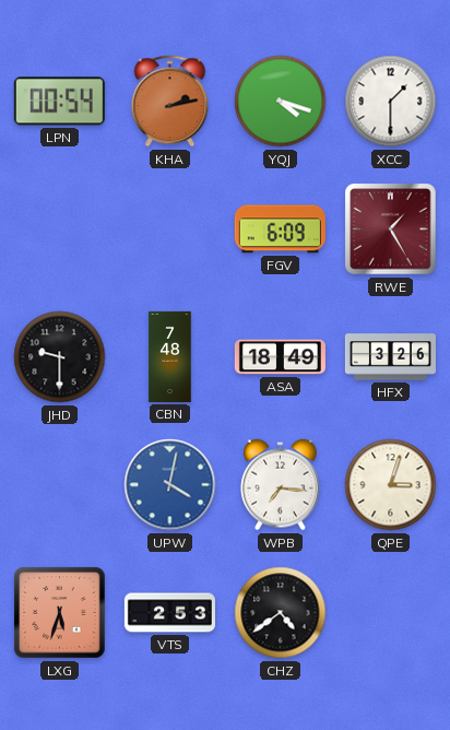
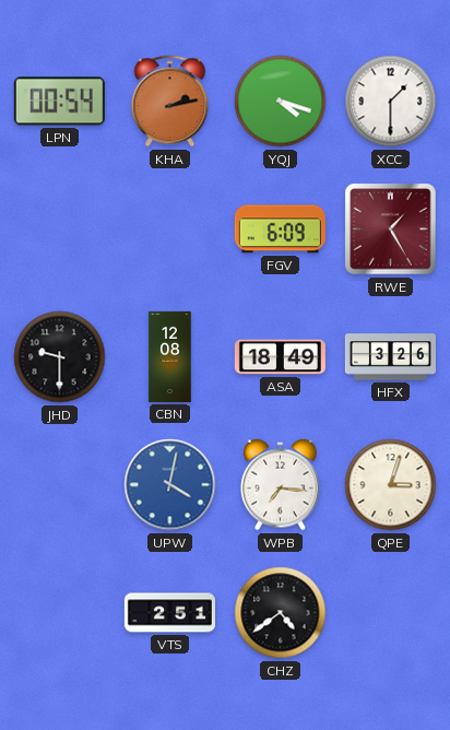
CBN: 7:48 -> 12:08
LXG: 5:33 -> none
VTS: 2:53 -> 2:51
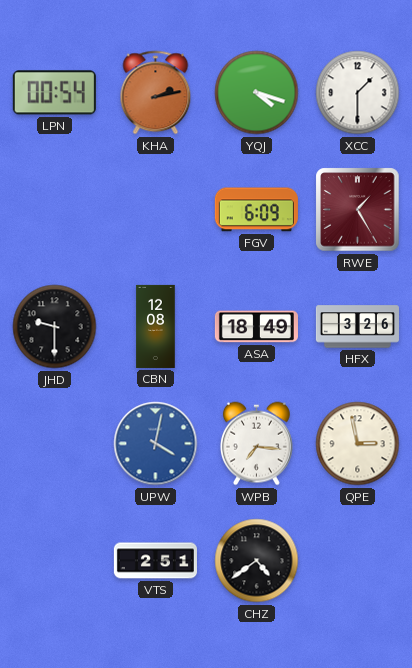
QPE: 3:03 -> 2:58
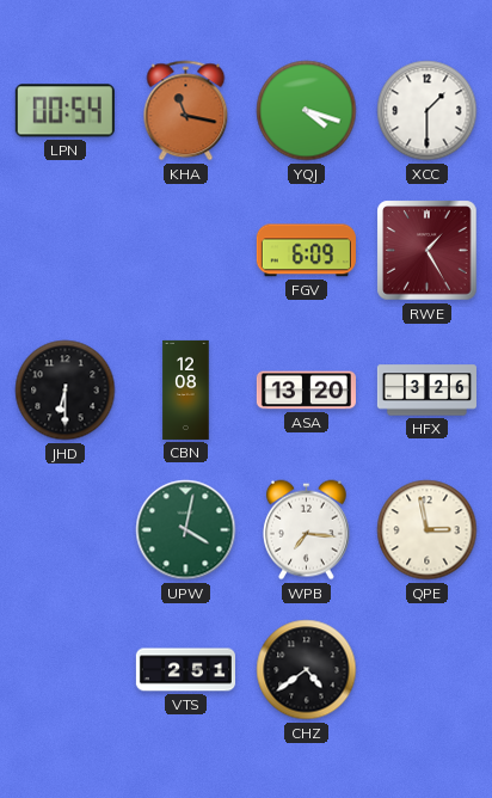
KHA: 2:13 -> 11:17
JHD: 9:30 -> 6:30
ASA: 18:49 -> 13:20
UPW dial: blue -> green
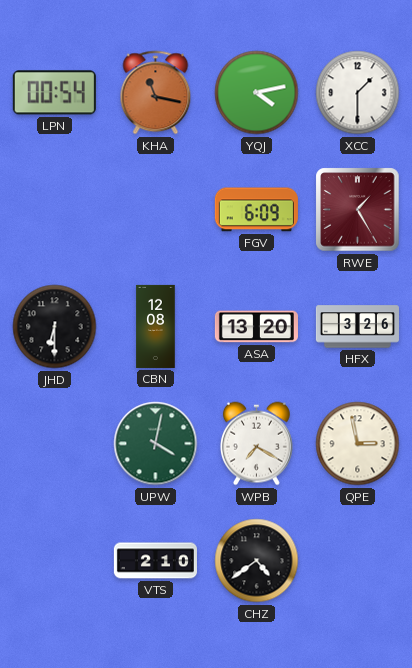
YQJ: 4:18 -> 4:13
WPB: 7:16 -> 7:20
VTS: 2:51 -> 2:10
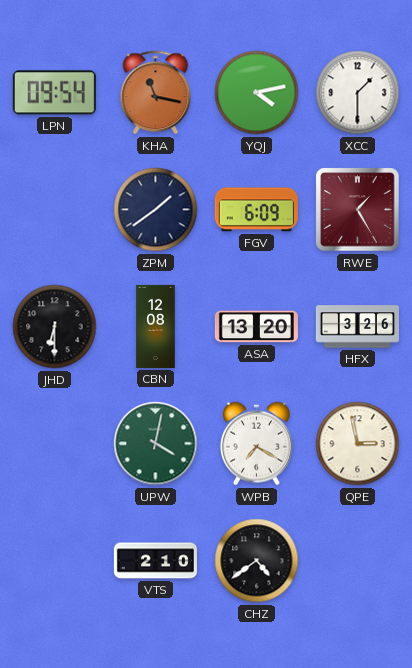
LPN: 00:54 -> 09:54
ZPM: none -> 1:39
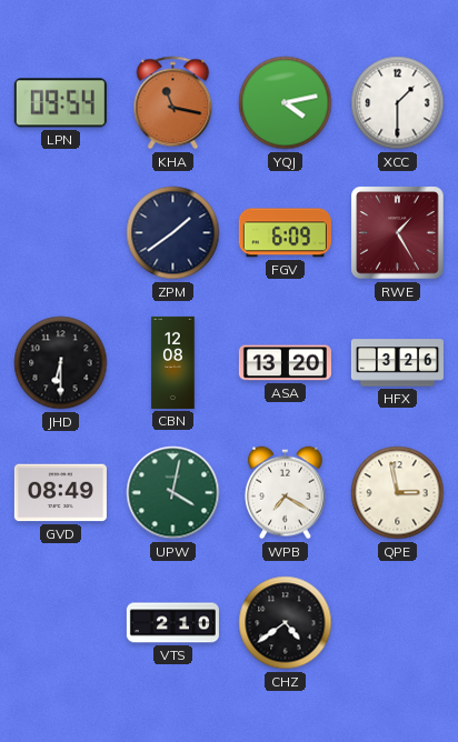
GVD: none -> 08:49
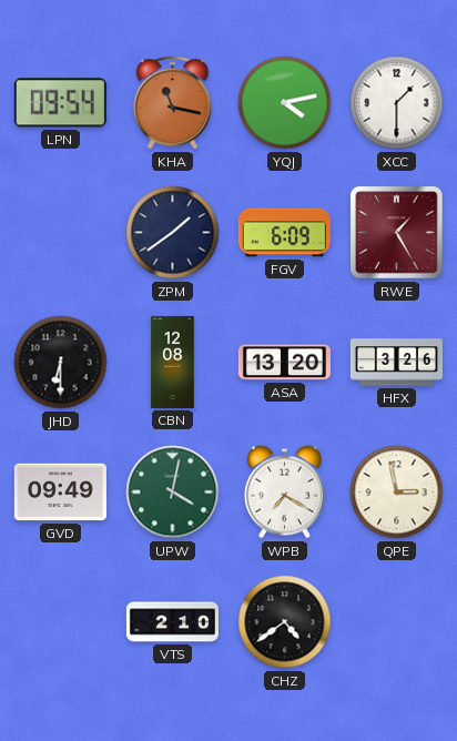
GVD: 08:49 -> 09:49
